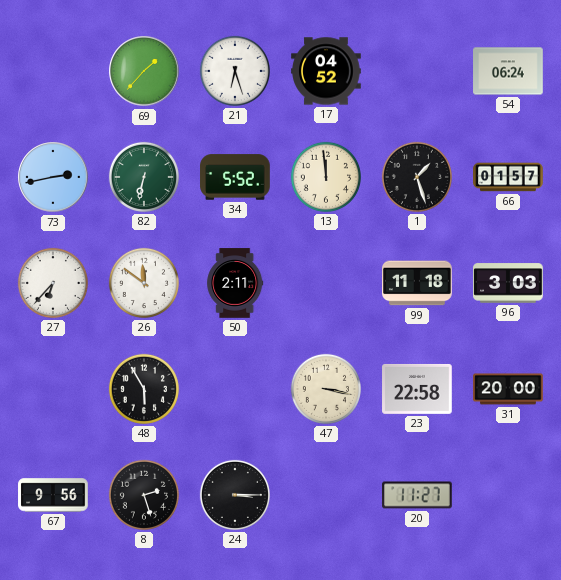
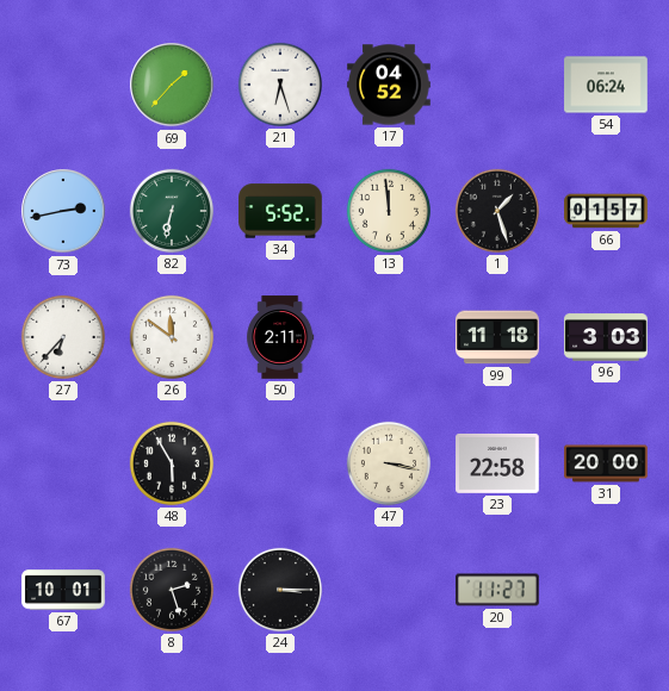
67: 9:56 -> 10:01
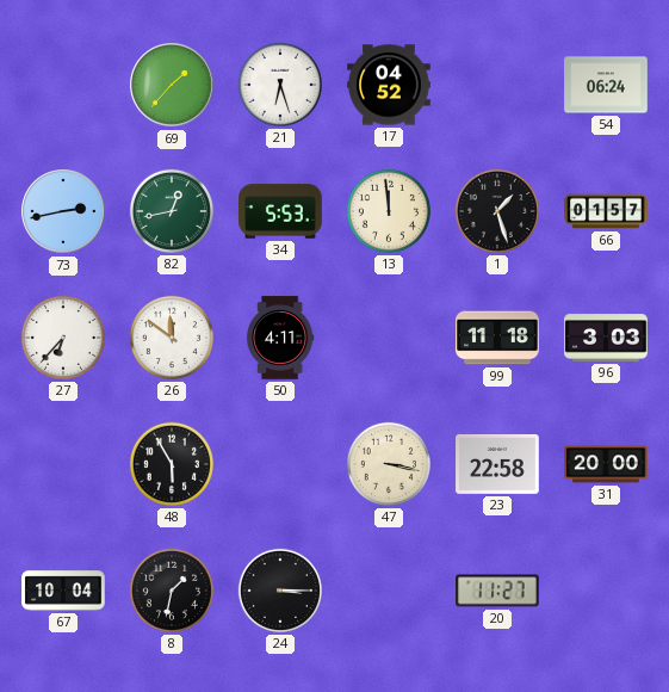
82: 6:32 -> 12:43
34: 5:52 -> 5:53
50: 2:11 -> 4:11
67: 10:01 -> 10:04
8: 2:27 -> 1:32
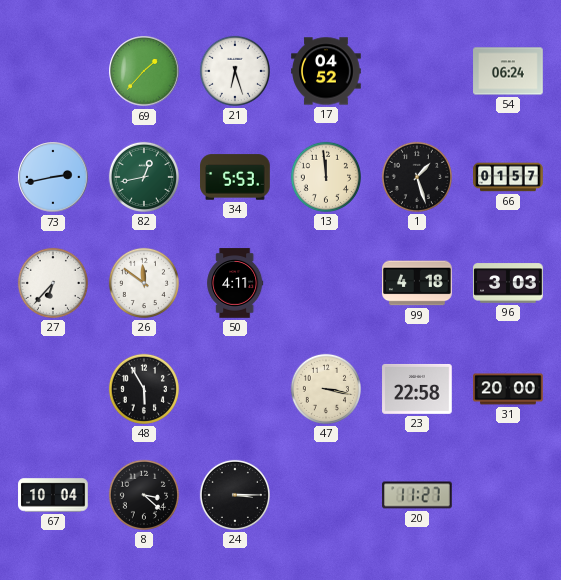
99: 11:18 -> 4:18
8: 1:32 -> 3:22
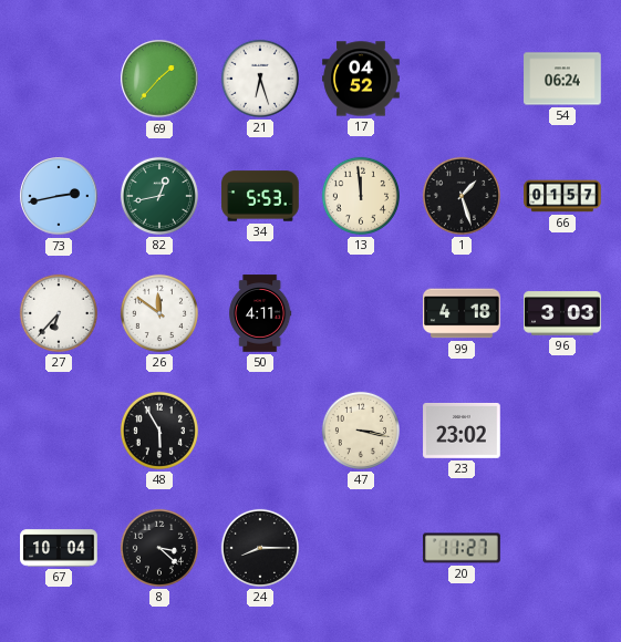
23: 22:58 -> 23:02
31: 20:00 -> none
24: 3:15 -> 8:15
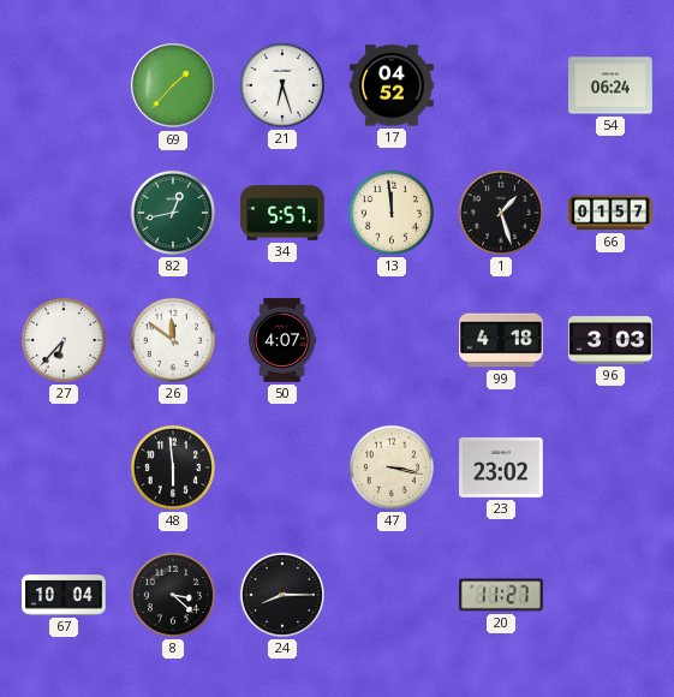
73: 2:43 -> none
34: 5:53 -> 5:57
50: 4:11 -> 4:07
48: 5:55 -> 5:59
